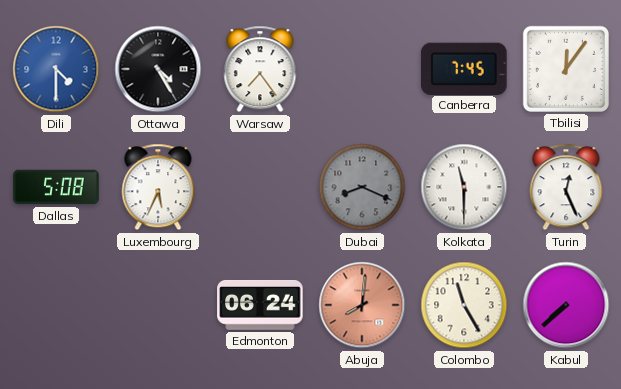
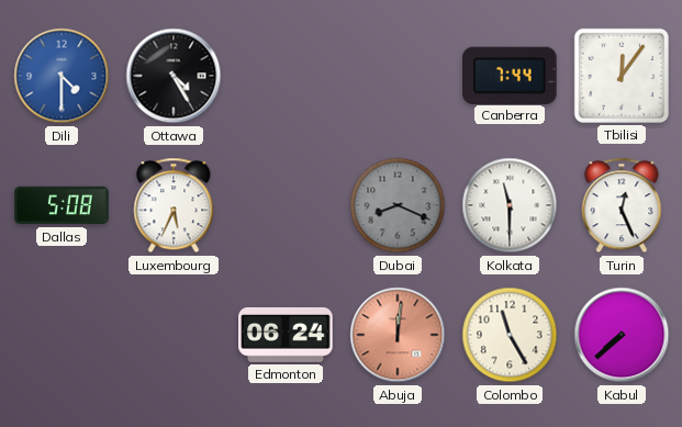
Warsaw: 7:24 -> none
Canberra: 7:45 -> 7:44
Abuja: 8:01 -> 12:01
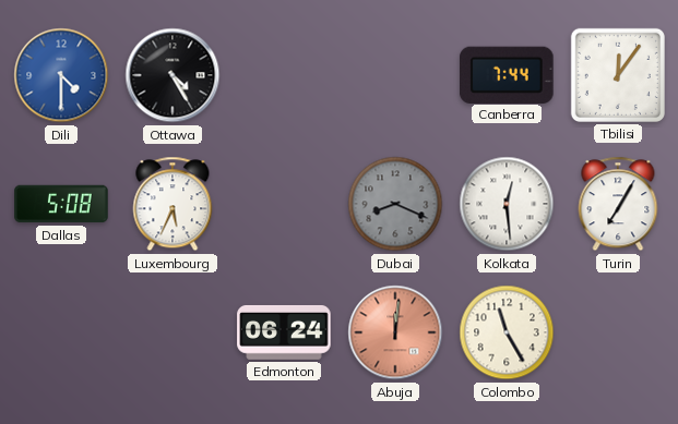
Kolkata: 11:30 -> 12:29
Turin: 12:26 -> 7:05
Kabul: 7:38 -> none
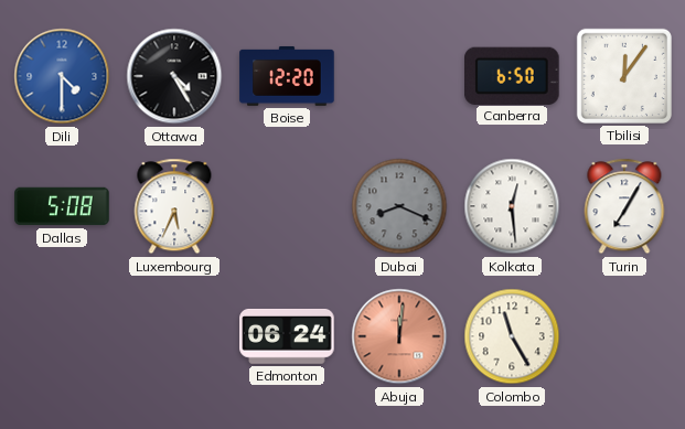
Boise: none -> 12:20
Canberra: 7:44 -> 6:50
